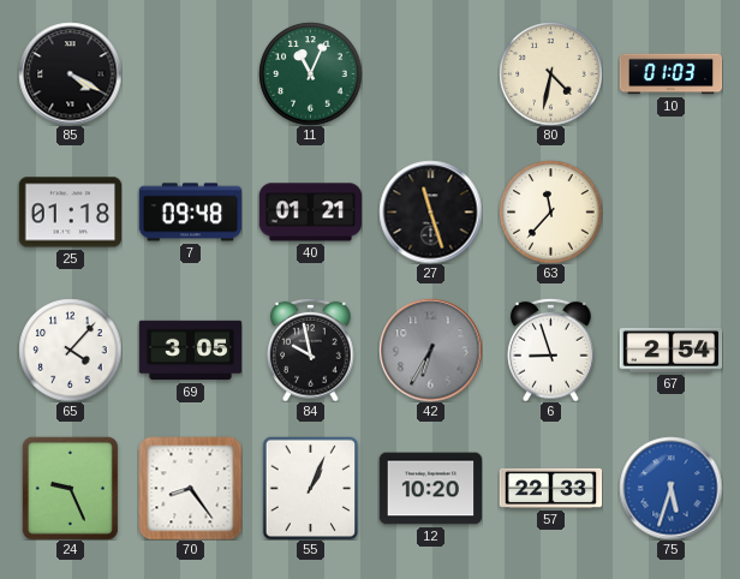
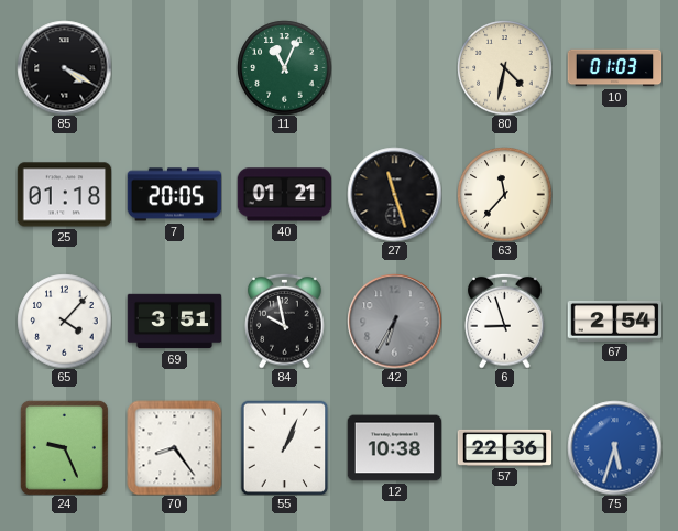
7: 09:48 -> 20:05
69: 3:05 -> 3:51
12: 10:20 -> 10:38
57: 22:33 -> 22:36
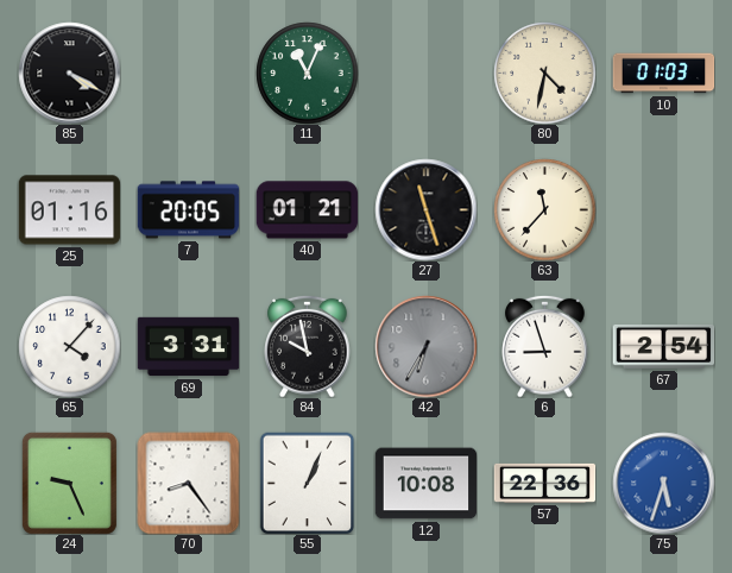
25: 01:18 -> 01:16
69: 3:51 -> 3:31
12: 10:38 -> 10:08
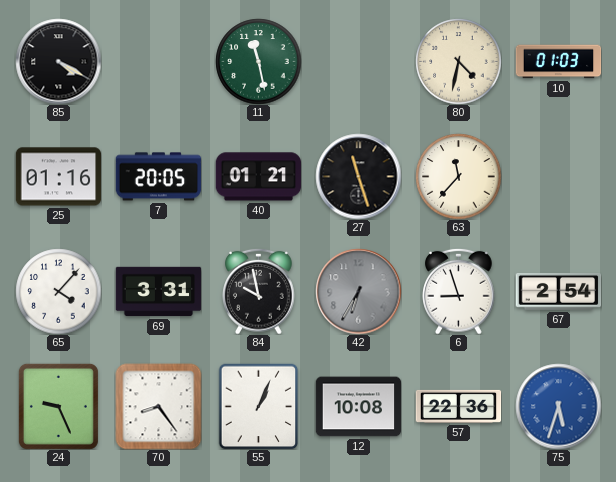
11: 11:04 -> 11:28
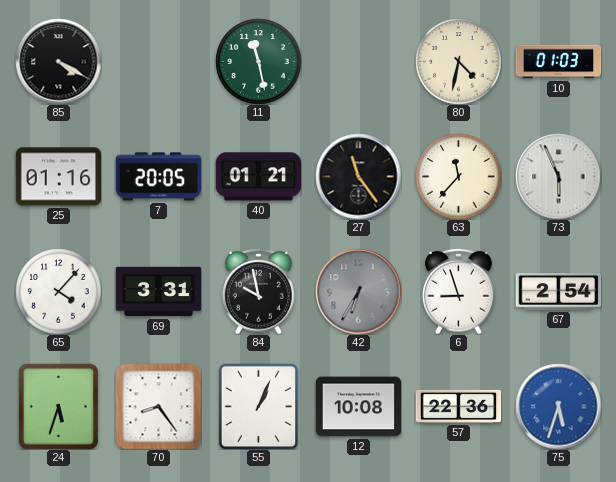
27: 11:27 -> 11:24
73: none -> 5:56
24: 9:26 -> 5:33
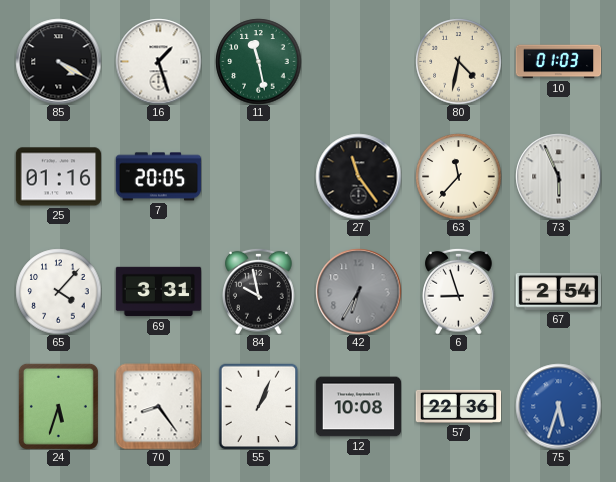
16: none -> 1:27
40: 01:21 -> none
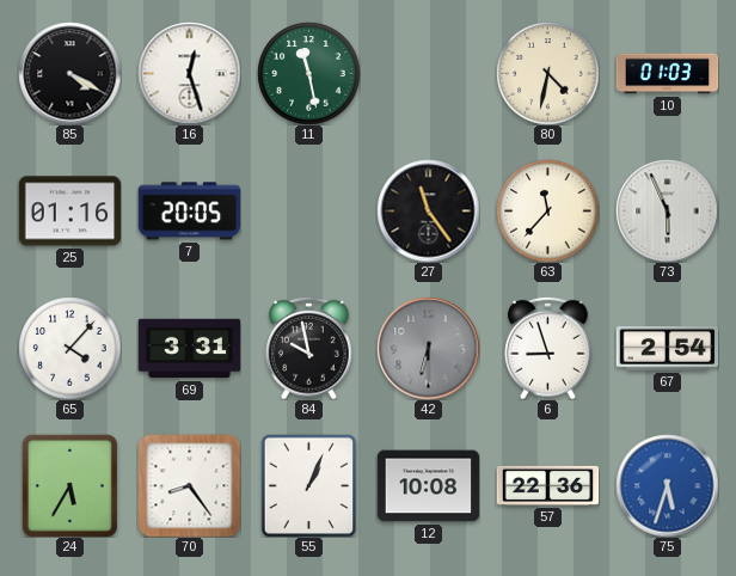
16: 1:27 -> 12:27
42: 6:35 -> 6:30
24: 5:33 -> 5:35
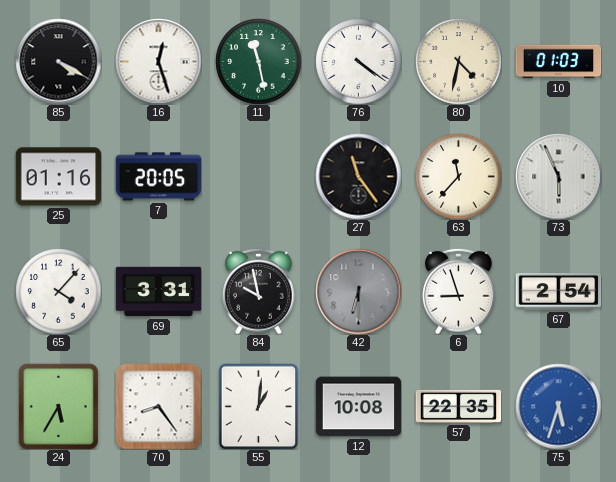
76: none -> 4:21
55: 1:04 -> 1:01
57: 22:36 -> 22:35
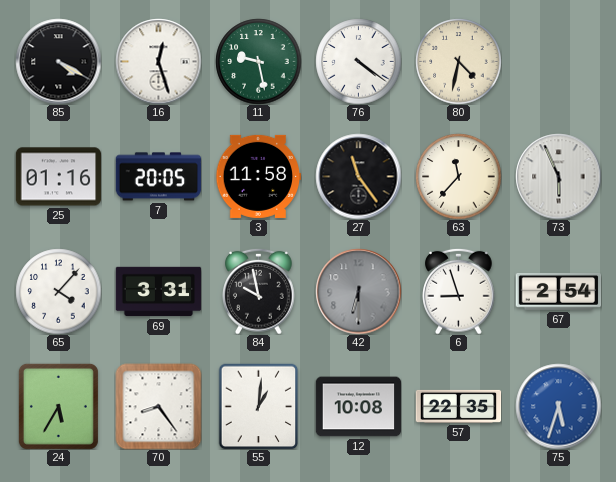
11: 11:28 -> 9:28
10: 01:03 -> none
3: none -> 11:58
